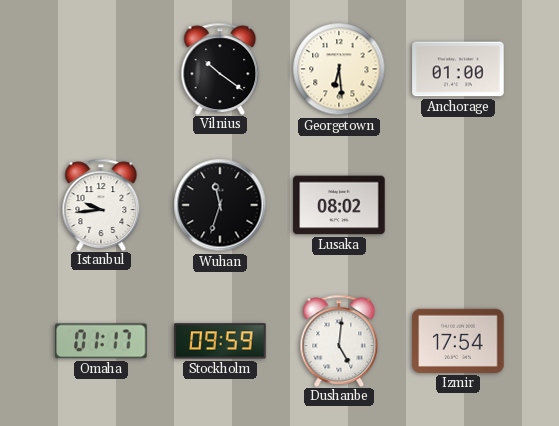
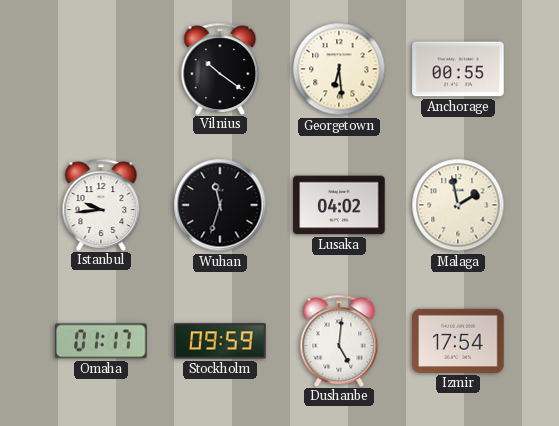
Anchorage: 01:00 -> 00:55
Lusaka: 08:02 -> 04:02
Malaga: none -> 1:58
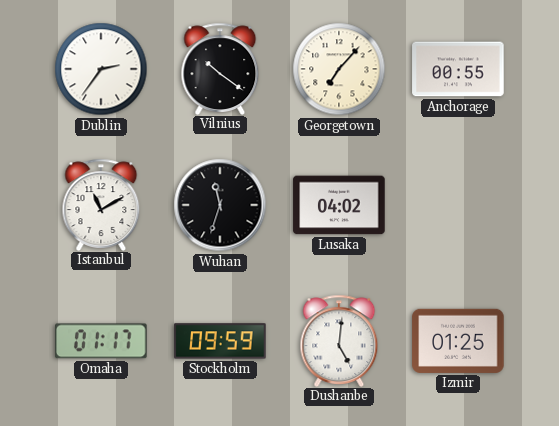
Dublin: none -> 2:36
Georgetown: 6:29 -> 7:07
Istanbul: 9:44 -> 11:10
Malaga: 1:58 -> none
Izmir: 17:54 -> 01:25
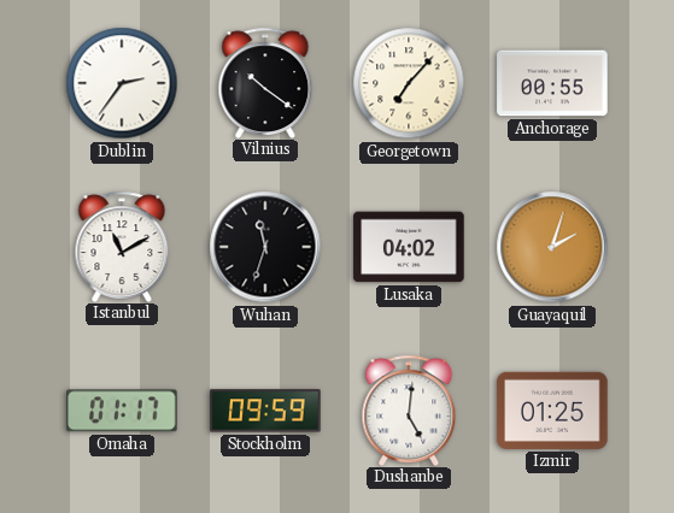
Guayaquil: none -> 2:03
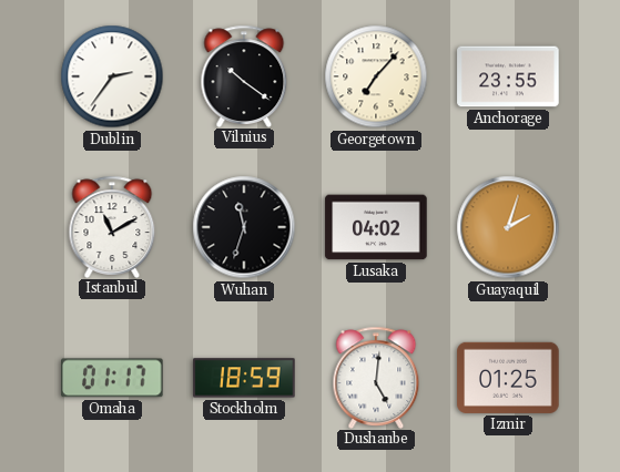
Anchorage: 00:55 -> 23:55
Stockholm: 09:59 -> 18:59
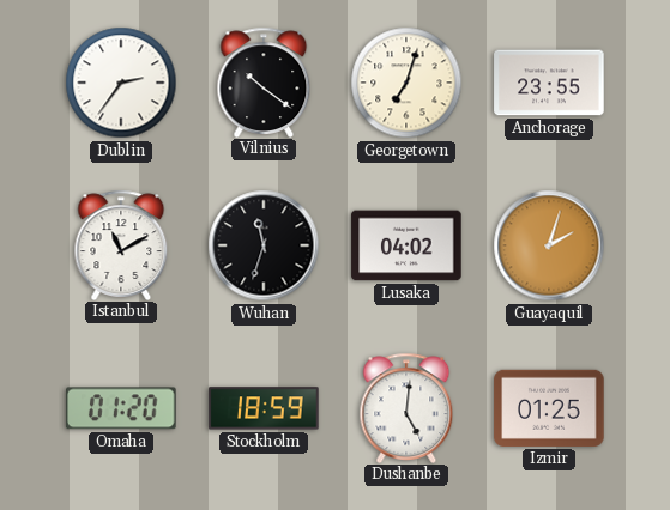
Georgetown: 7:07 -> 7:03
Omaha: 01:17 -> 01:20
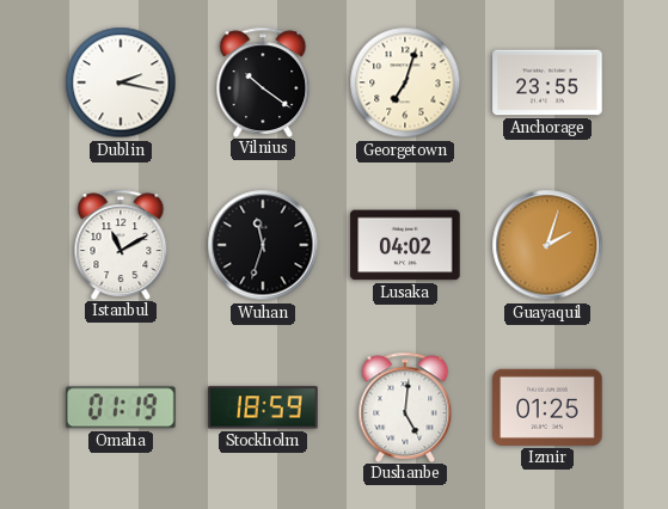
Dublin: 2:36 -> 2:17
Omaha: 01:20 -> 01:19
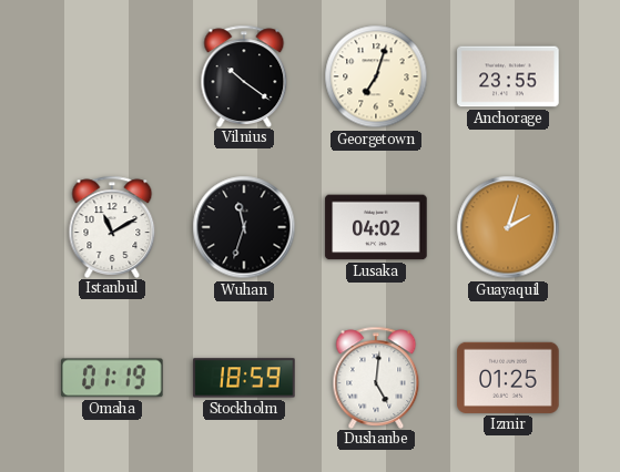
Dublin: 2:17 -> none
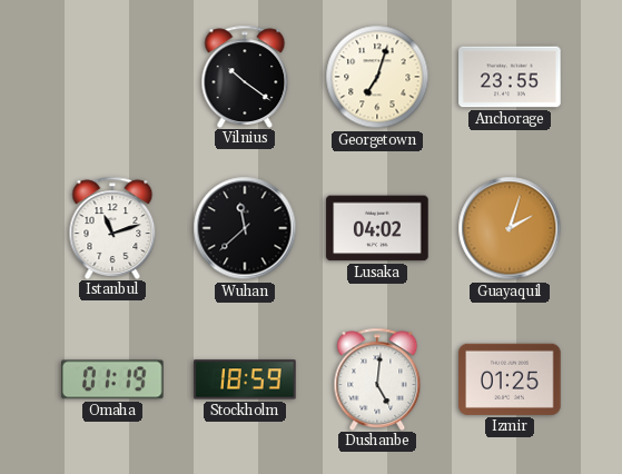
Istanbul: 11:10 -> 11:12
Wuhan: 11:33 -> 11:38
